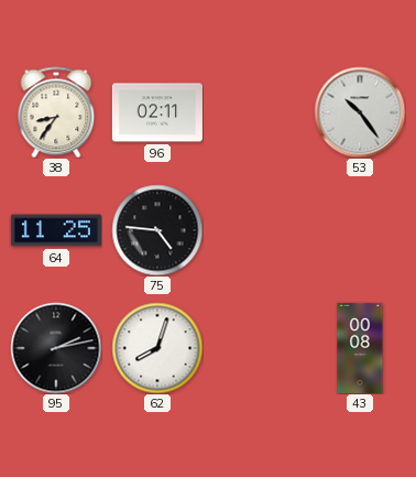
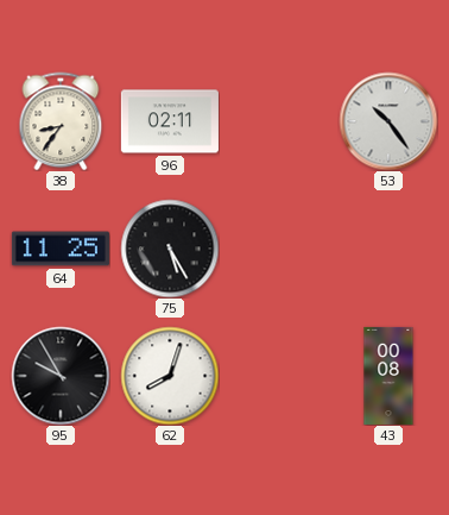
75: 4:46 -> 5:25
95: 2:13 -> 9:55
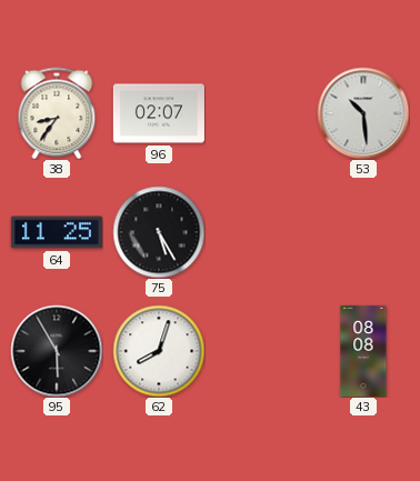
96: 02:11 -> 02:07
53: 10:24 -> 10:29
95: 9:55 -> 5:55
43: 00:08 -> 08:08
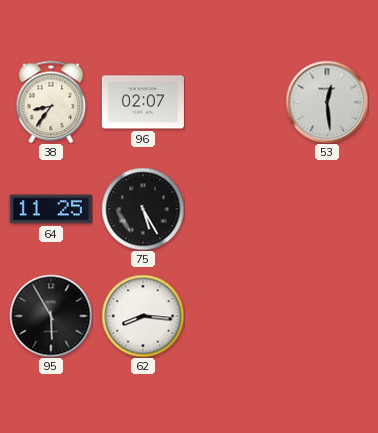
53: 10:29 -> 12:29
62: 8:03 -> 8:16
43: 08:08 -> none
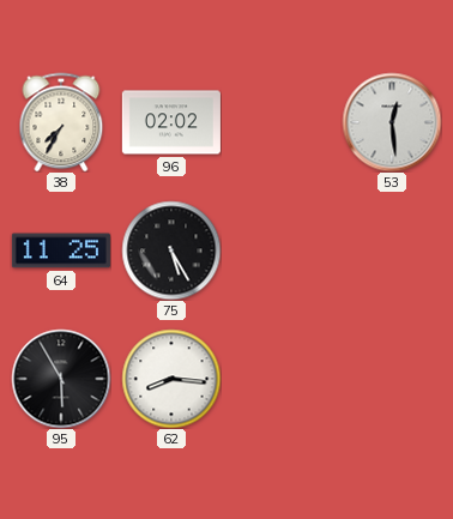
38: 8:36 -> 7:35
96: 02:07 -> 02:02
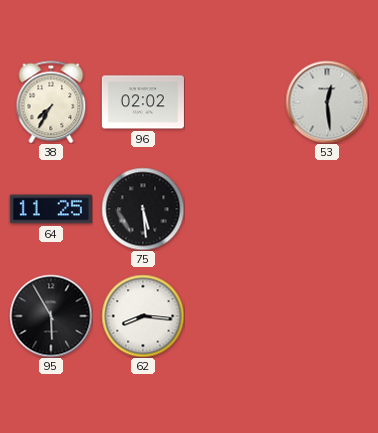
75: 5:25 -> 5:29
